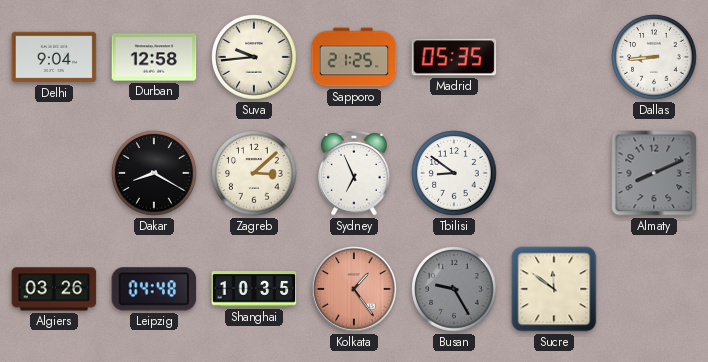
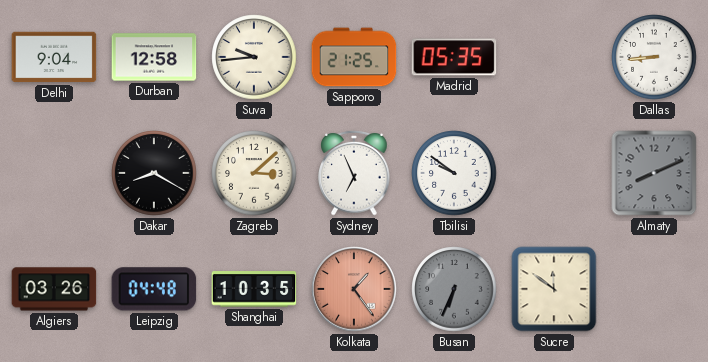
Tbilisi: 8:51 -> 9:51
Busan: 9:25 -> 6:34
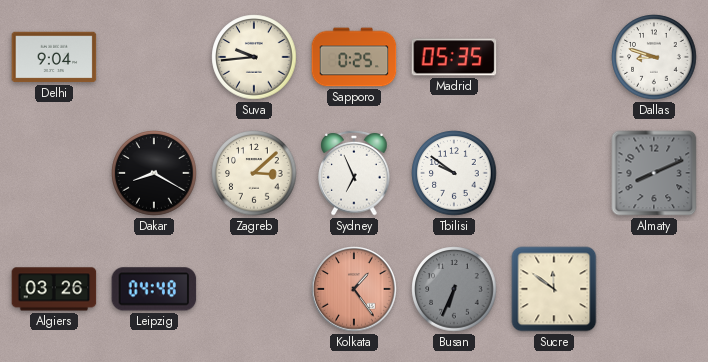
Durban: 12:58 -> none
Sapporo: 21:25 -> 0:25
Dallas: 8:44 -> 8:48
Shanghai: 10:35 -> none
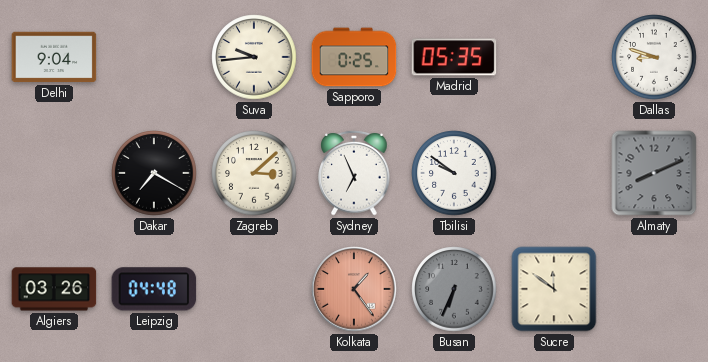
Dakar: 8:20 -> 7:20
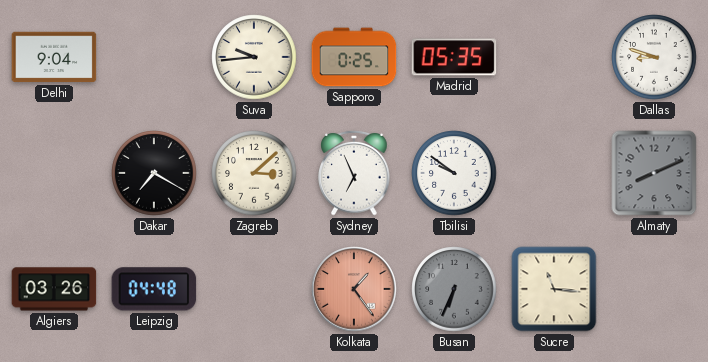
Sucre: 11:51 -> 11:16
